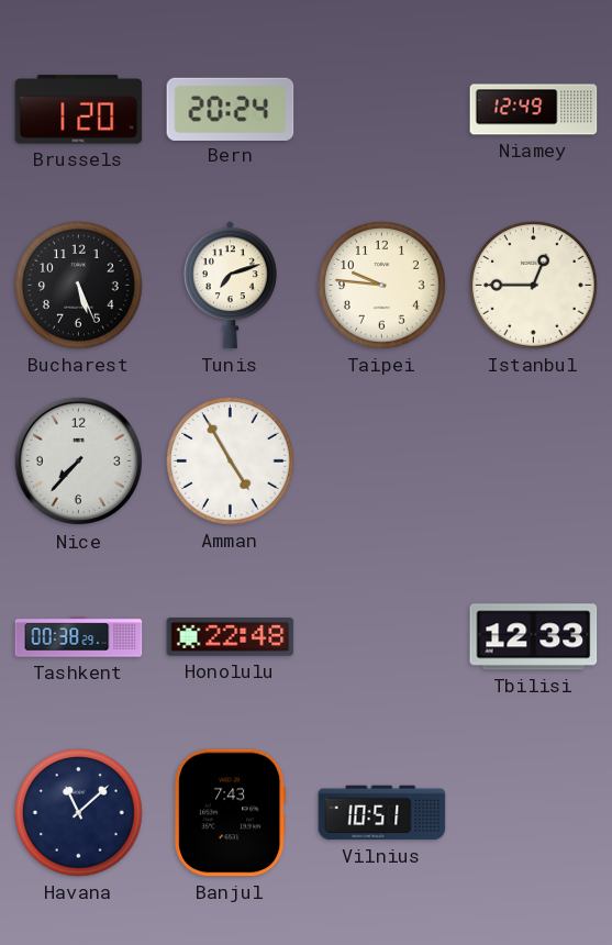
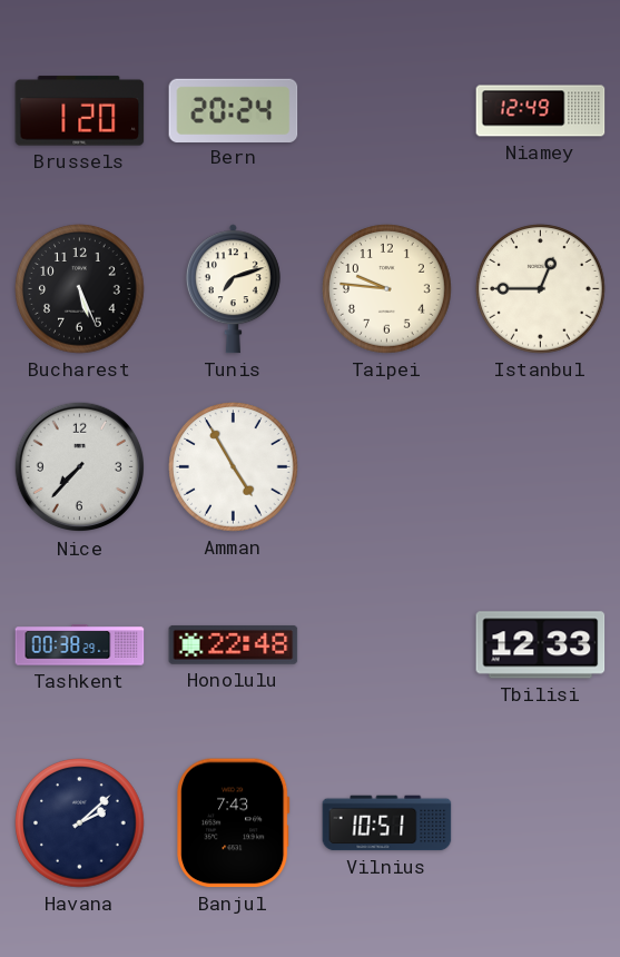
Havana: 11:08 -> 2:08
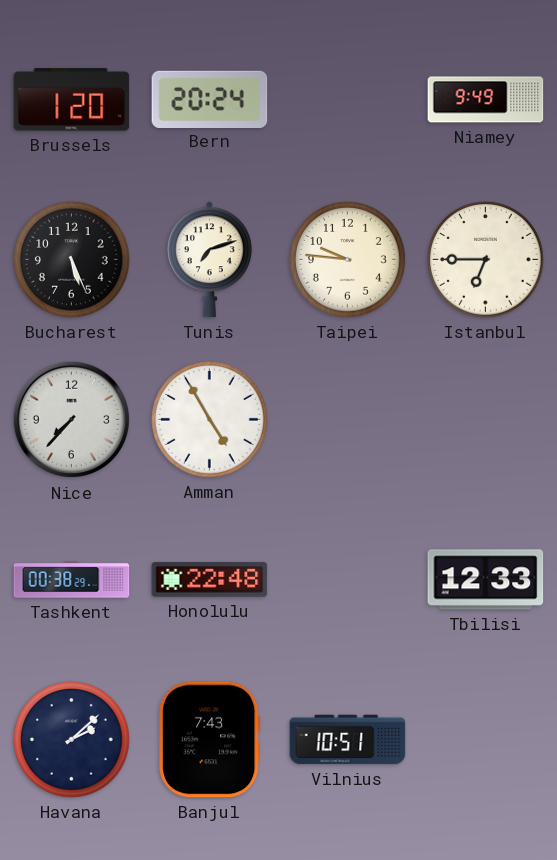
Niamey: 12:49 -> 9:49
Istanbul: 12:45 -> 6:45
